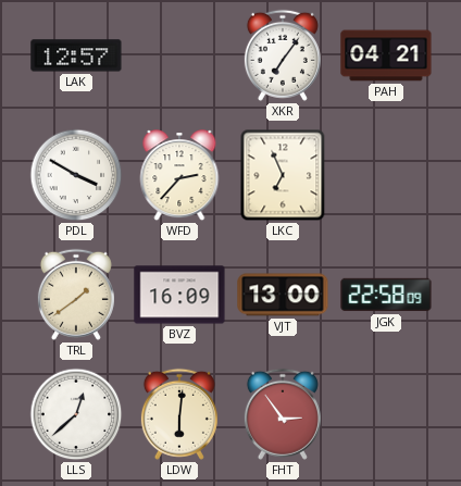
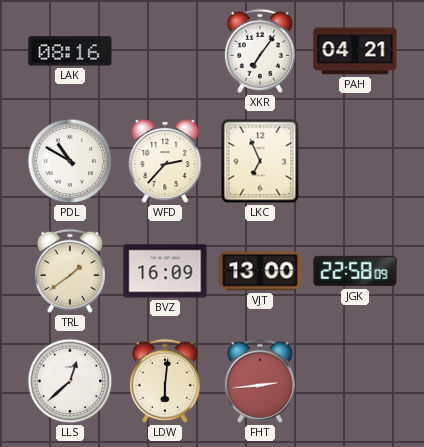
LAK: 12:57 -> 08:16
PDL: 3:50 -> 10:50
FHT: 2:54 -> 2:44
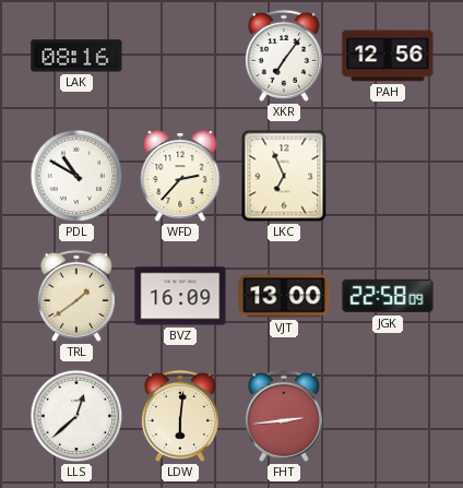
PAH: 04:21 -> 12:56
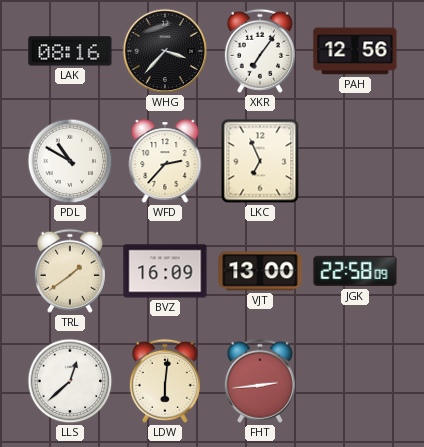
WHG: none -> 3:37
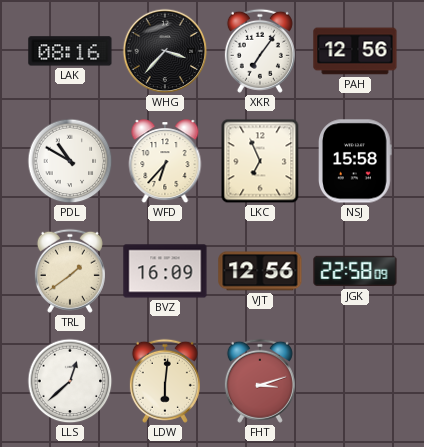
WFD: 2:37 -> 6:37
NSJ: none -> 15:58
VJT: 13:00 -> 12:56
FHT: 2:44 -> 3:12
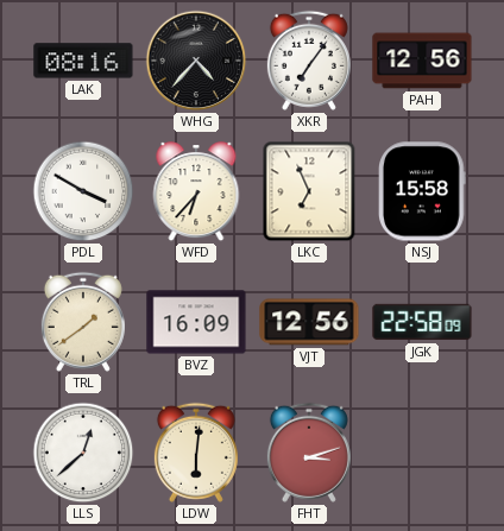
WHG: 3:37 -> 4:37
PDL: 10:50 -> 3:50
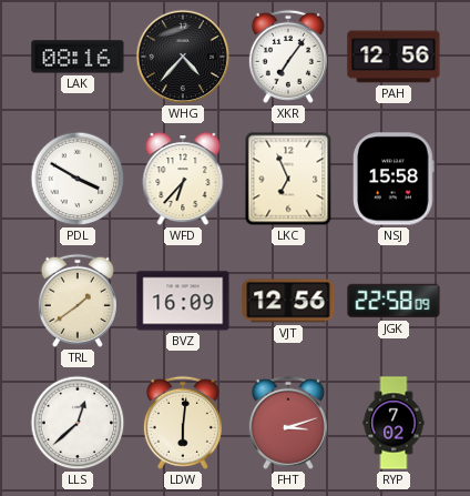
RYP: none -> 7:02
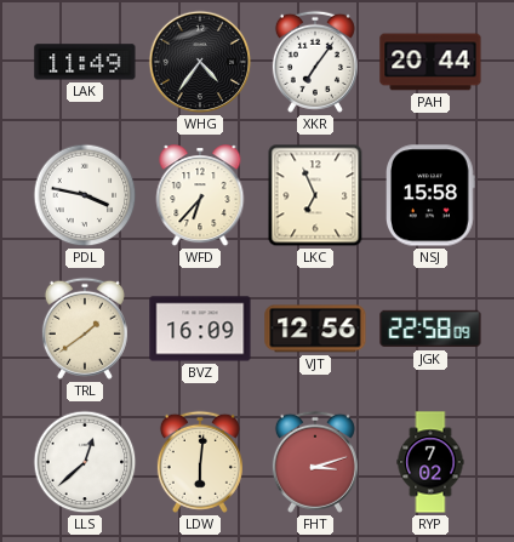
LAK: 08:16 -> 11:49
WHG: 4:37 -> 4:36
PAH: 12:56 -> 20:44
PDL: 3:50 -> 3:47
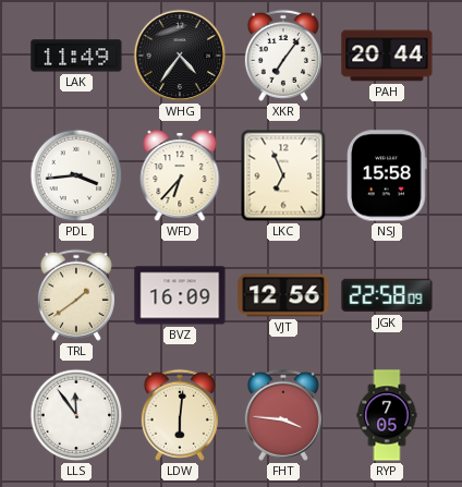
PDL: 3:47 -> 3:44
LLS: 12:38 -> 11:54
FHT: 3:12 -> 3:46
RYP: 7:02 -> 7:05
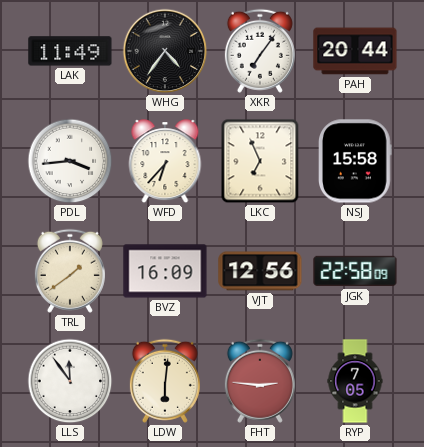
FHT: 3:46 -> 2:46
